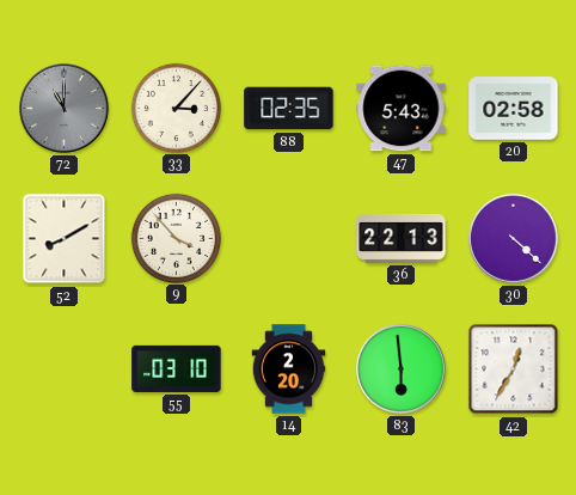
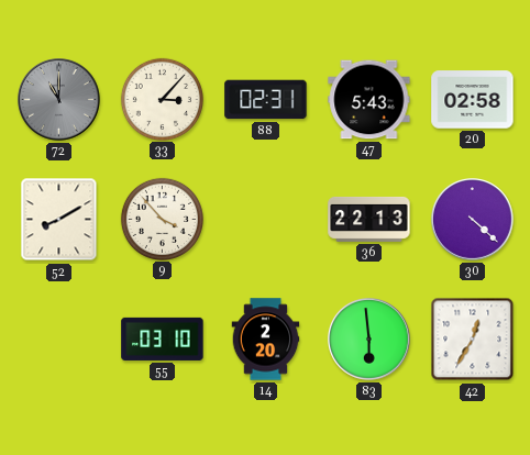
88: 02:35 -> 02:31
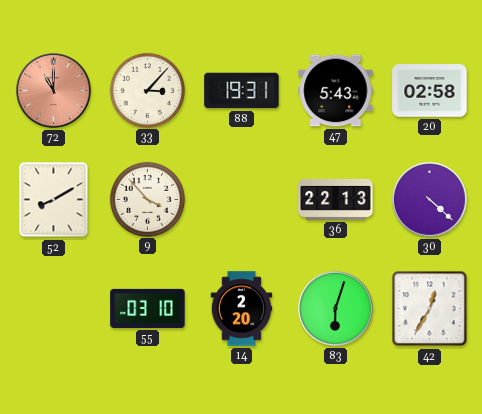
72 dial: grey -> salmon
88: 02:31 -> 19:31
83: 5:59 -> 6:03
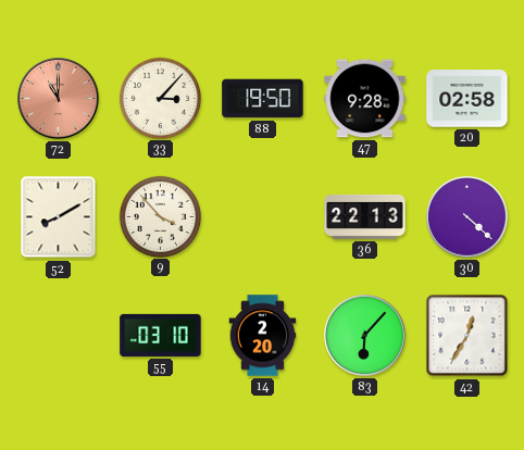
88: 19:31 -> 19:50
47: 5:43 -> 9:28
83: 6:03 -> 6:07
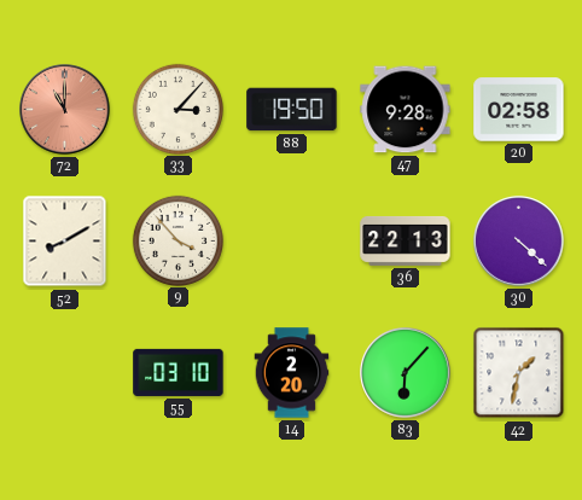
42: 12:35 -> 1:32
